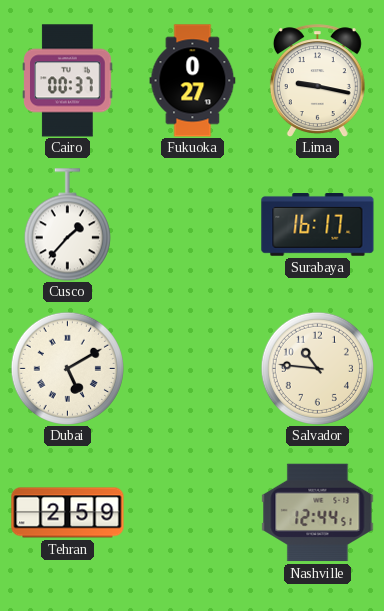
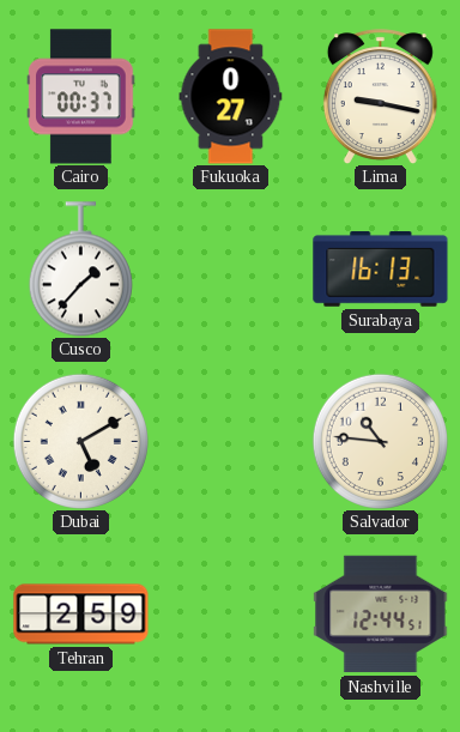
Surabaya: 16:17 -> 16:13
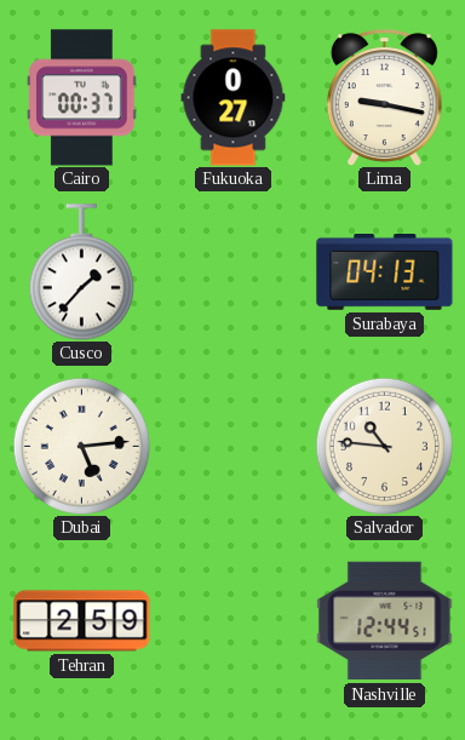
Surabaya: 16:13 -> 04:13
Dubai: 5:10 -> 5:14
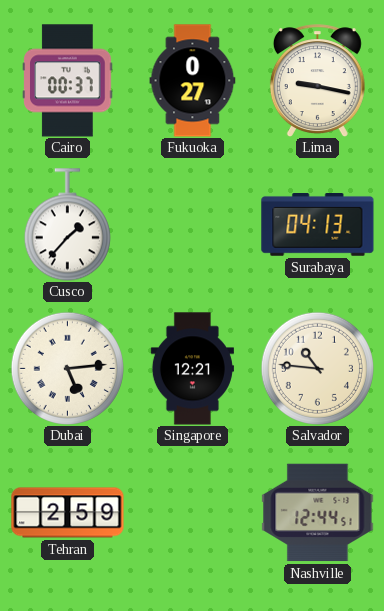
Singapore: none -> 12:21
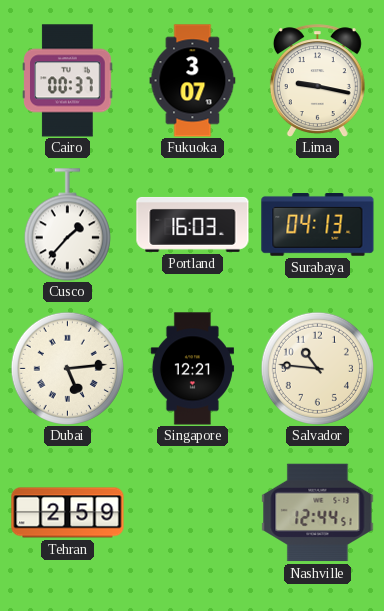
Fukuoka: 0:27 -> 3:07
Portland: none -> 16:03
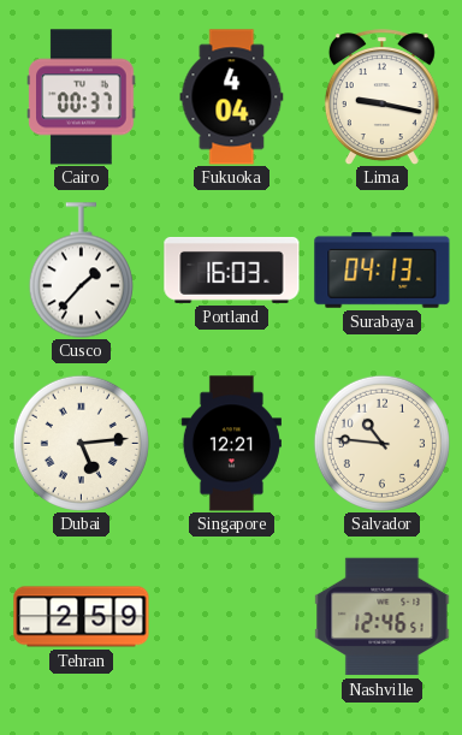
Fukuoka: 3:07 -> 4:04
Nashville: 12:44 -> 12:46
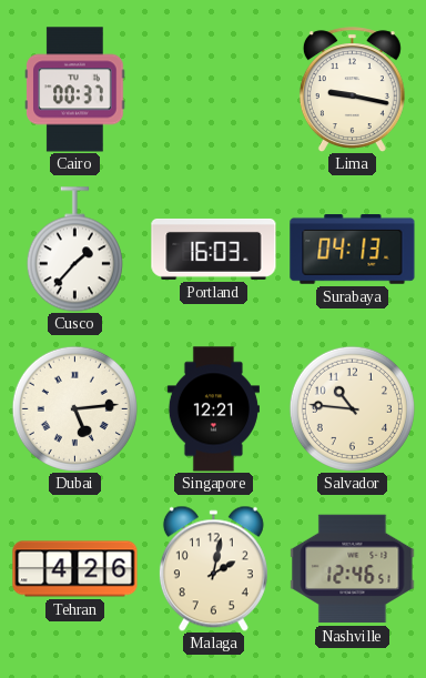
Fukuoka: 4:04 -> none
Tehran: 2:59 -> 4:26
Malaga: none -> 2:02
